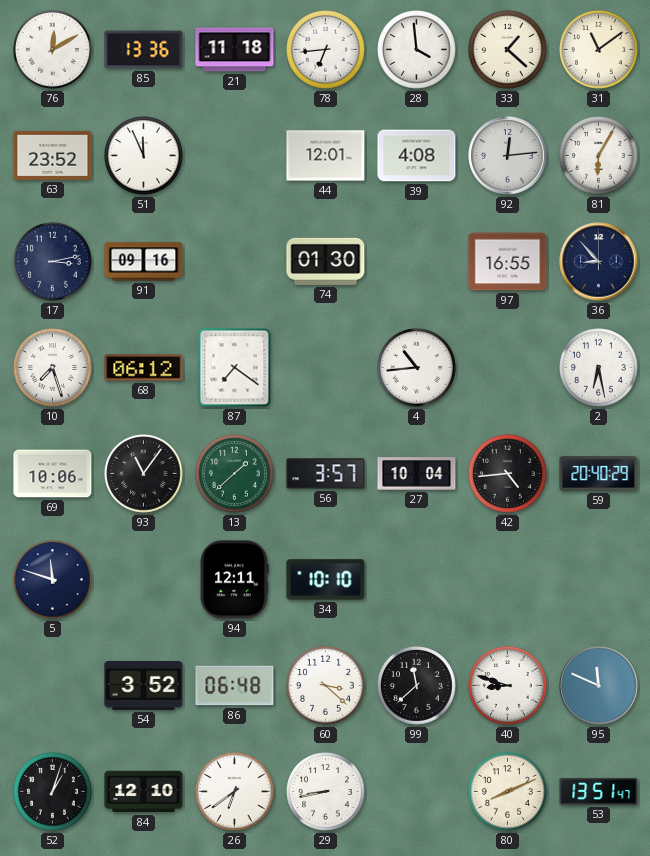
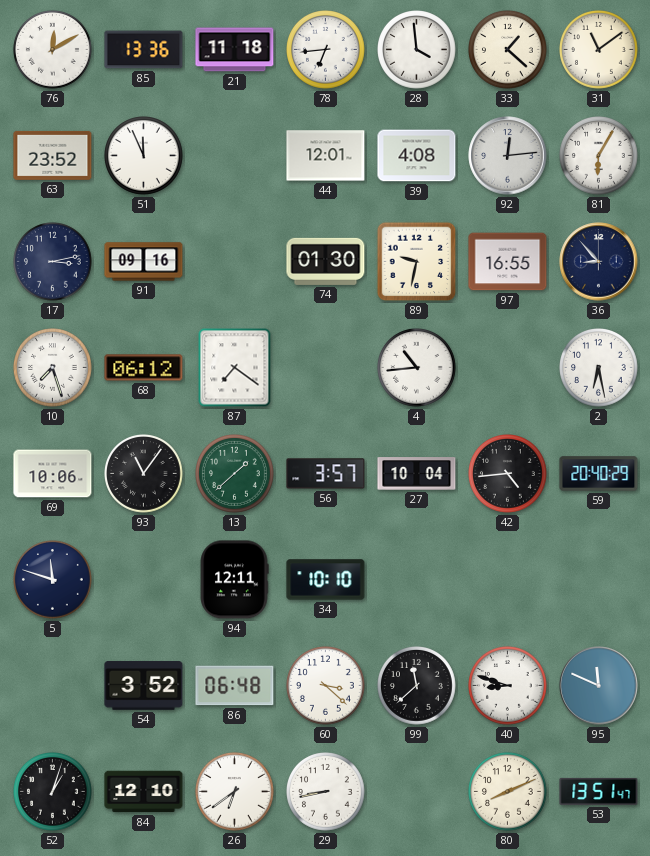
89: none -> 9:32
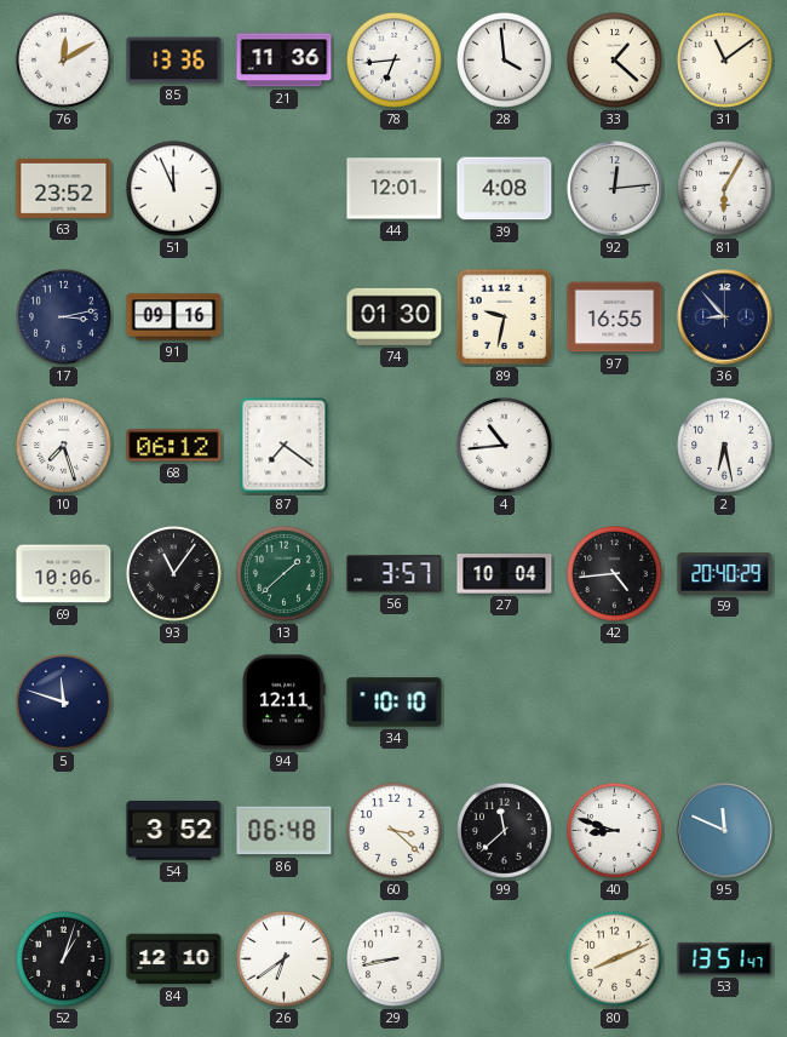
21: 11:18 -> 11:36
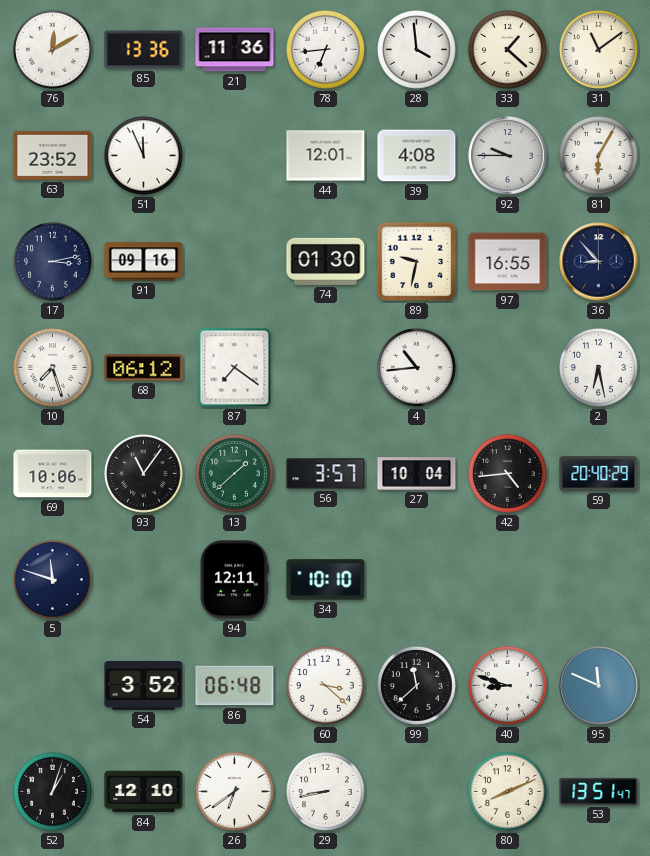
92: 12:14 -> 9:45
